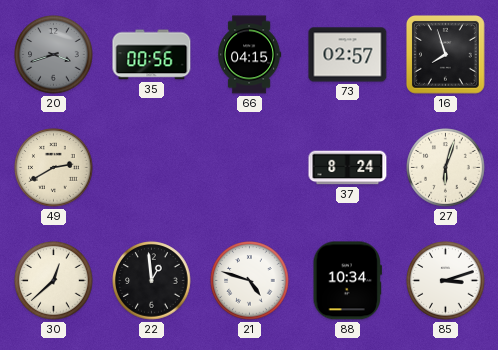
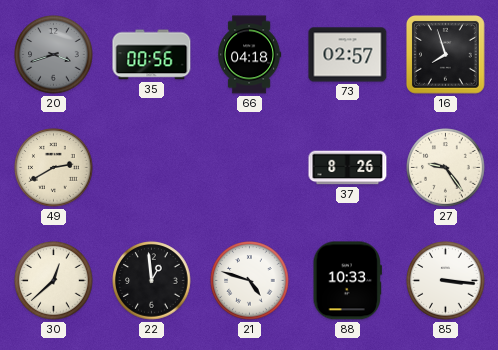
66: 04:15 -> 04:18
37: 8:24 -> 8:26
27: 6:03 -> 9:24
88: 10:34 -> 10:33
85: 3:12 -> 3:16
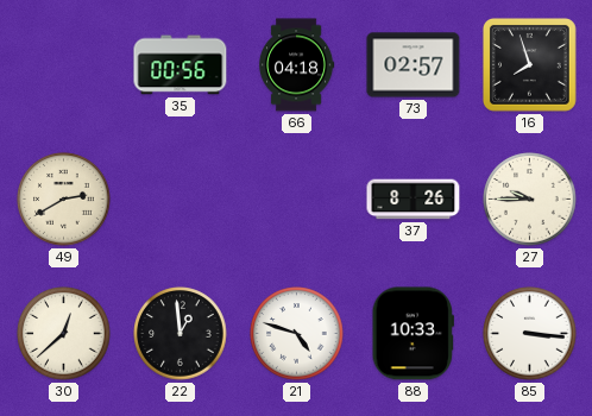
20: 3:42 -> none
27: 9:24 -> 9:45
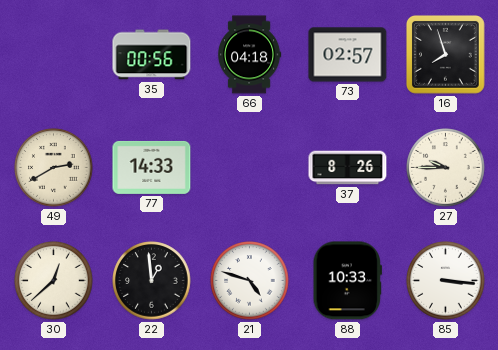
77: none -> 14:33
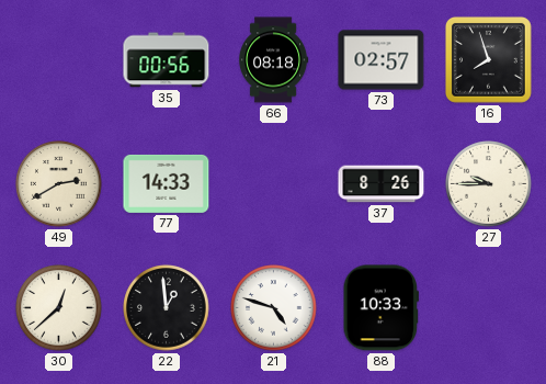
66: 04:18 -> 08:18
85: 3:16 -> none
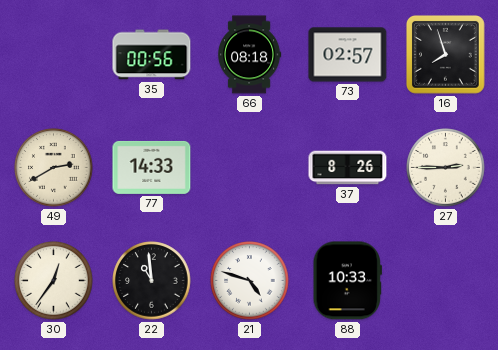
27: 9:45 -> 2:45
30: 12:38 -> 12:36
22: 12:59 -> 10:59
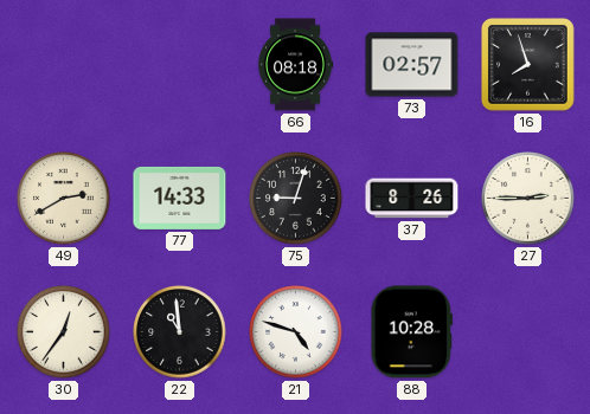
35: 00:56 -> none
75: none -> 9:03
88: 10:33 -> 10:28
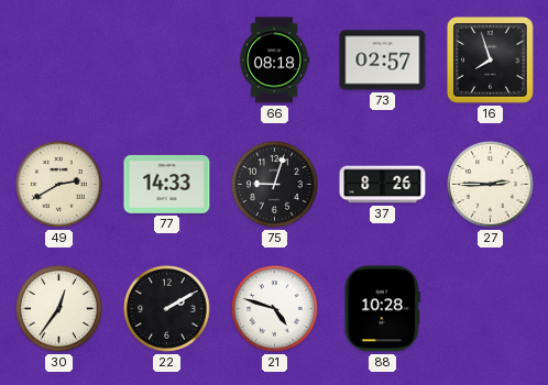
22: 10:59 -> 2:10
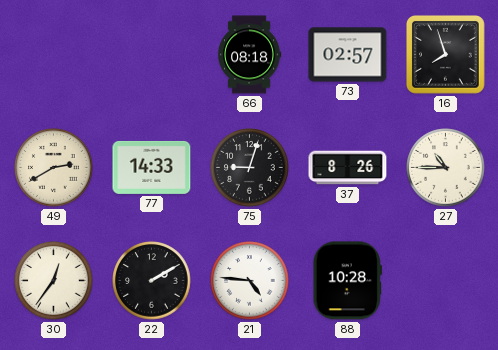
27: 2:45 -> 10:45
21: 4:48 -> 4:46
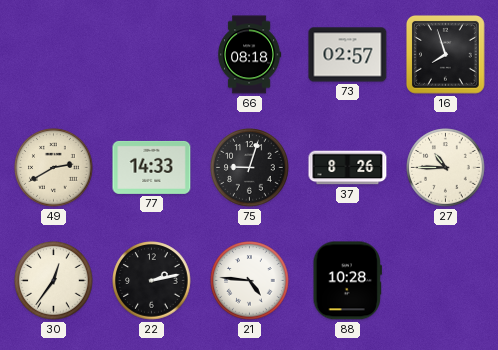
22: 2:10 -> 2:13
